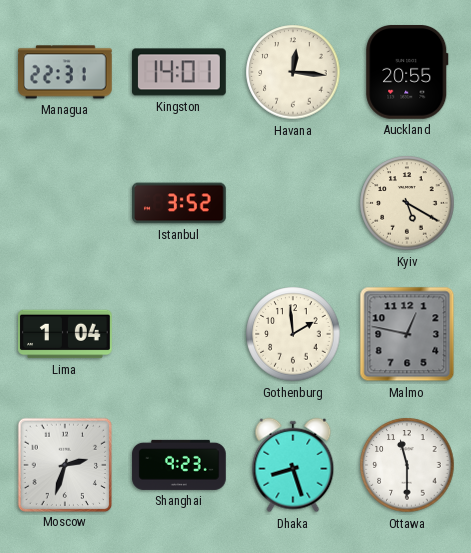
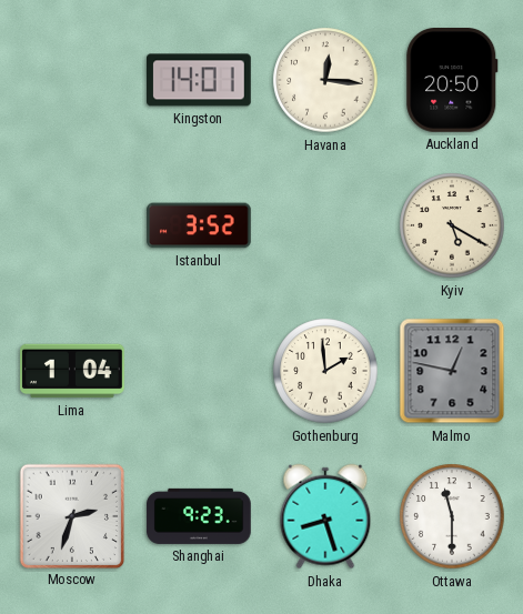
Managua: 22:31 -> none
Auckland: 20:55 -> 20:50
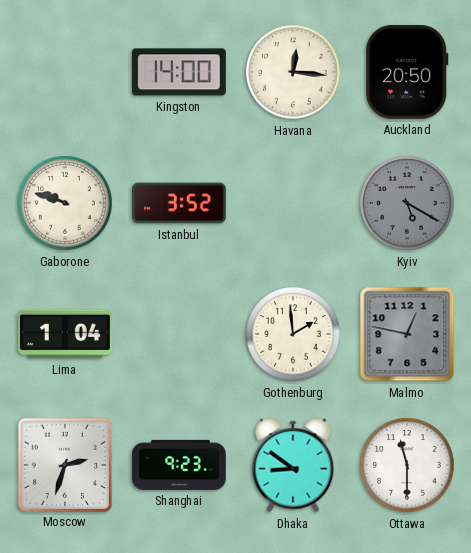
Kingston: 14:01 -> 14:00
Gaborone: none -> 9:48
Kyiv dial: cream -> grey
Dhaka: 8:27 -> 8:51
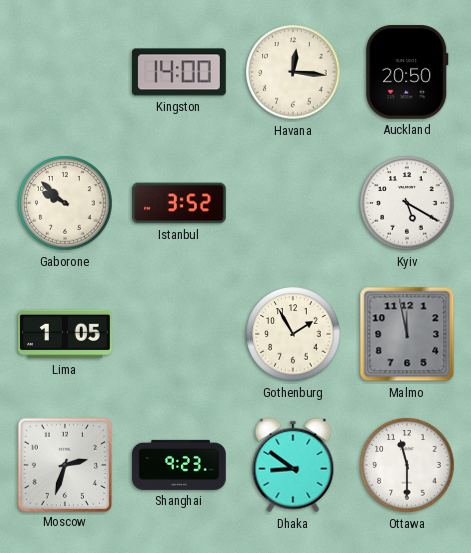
Gaborone: 9:48 -> 9:52
Kyiv dial: grey -> white
Lima: 1:04 -> 1:05
Gothenburg: 1:59 -> 1:55
Malmo: 12:47 -> 11:58
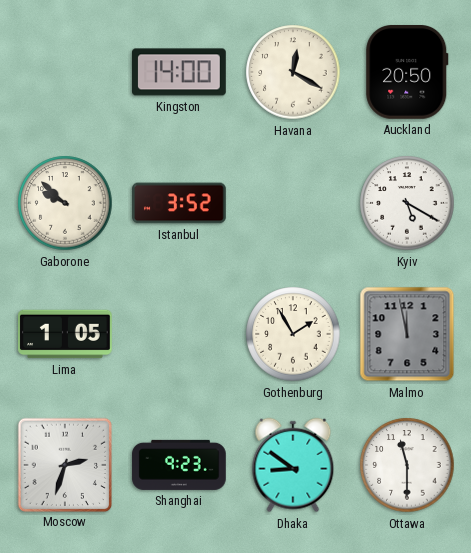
Havana: 12:16 -> 12:20
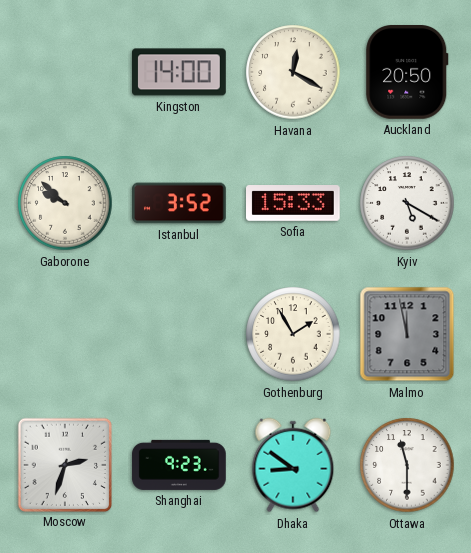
Sofia: none -> 15:33
Lima: 1:05 -> none
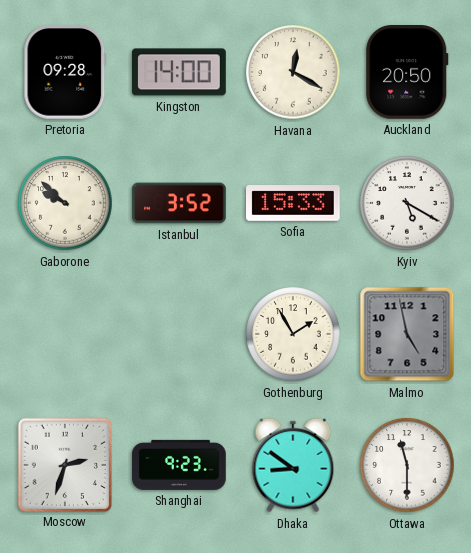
Pretoria: none -> 09:28
Malmo: 11:58 -> 4:58
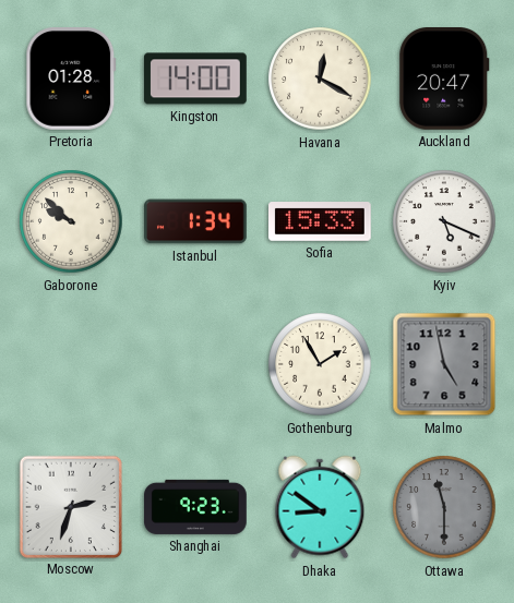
Pretoria: 09:28 -> 01:28
Auckland: 20:50 -> 20:47
Istanbul: 3:52 -> 1:34
Kyiv: 5:20 -> 5:19
Ottawa dial: white -> grey
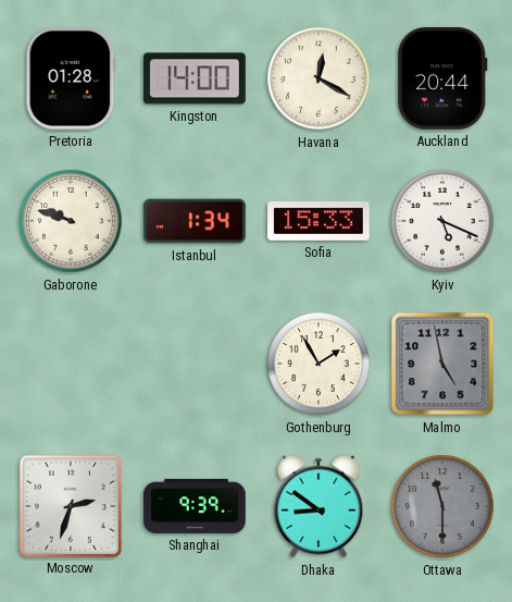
Auckland: 20:47 -> 20:44
Gaborone: 9:52 -> 9:48
Shanghai: 9:23 -> 9:39
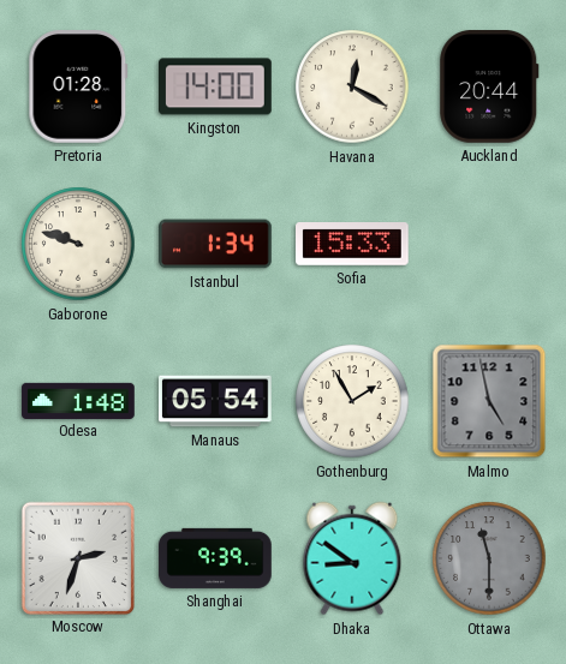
Kyiv: 5:19 -> none
Odesa: none -> 1:48
Manaus: none -> 05:54
